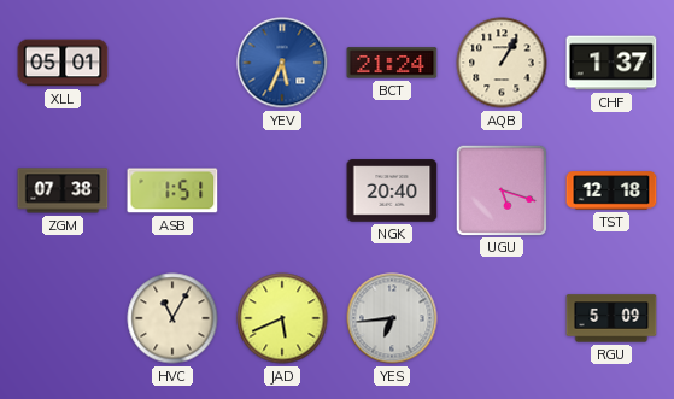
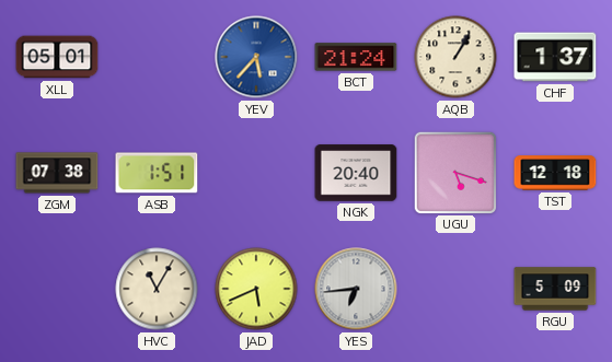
YEV: 5:34 -> 5:37
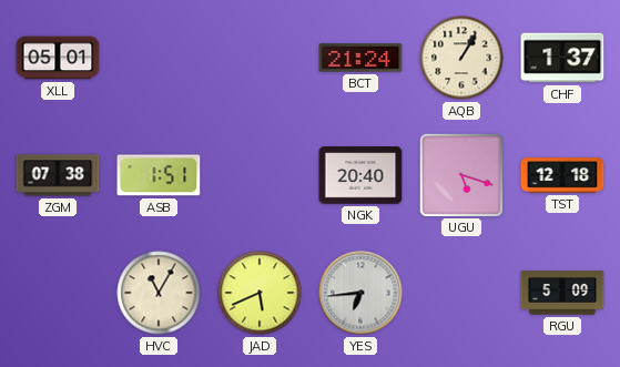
YEV: 5:37 -> none
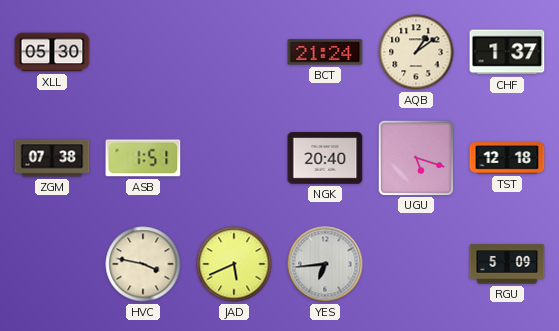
XLL: 05:01 -> 05:30
AQB: 1:05 -> 1:09
HVC: 11:05 -> 3:47
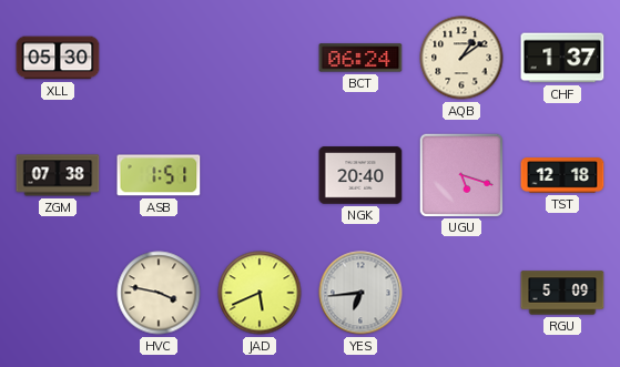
BCT: 21:24 -> 06:24
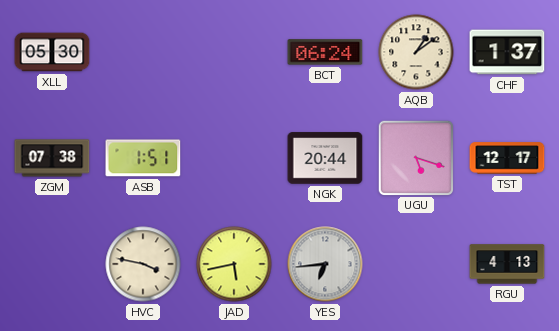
NGK: 20:40 -> 20:44
TST: 12:18 -> 12:17
JAD: 5:41 -> 5:43
RGU: 5:09 -> 4:13
